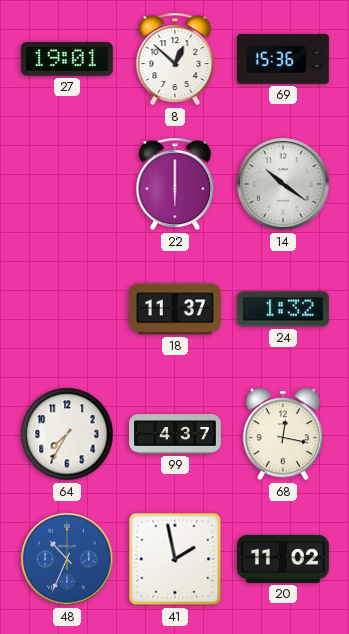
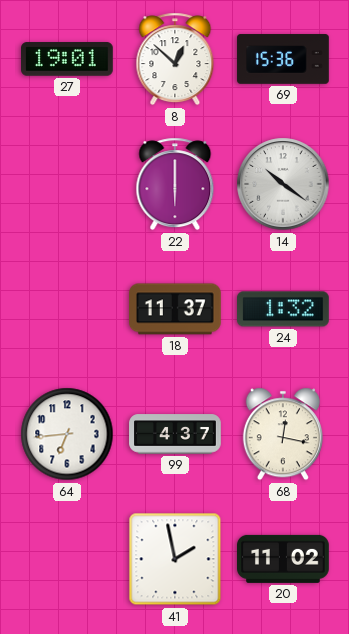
64: 7:35 -> 6:44
48: 10:34 -> none
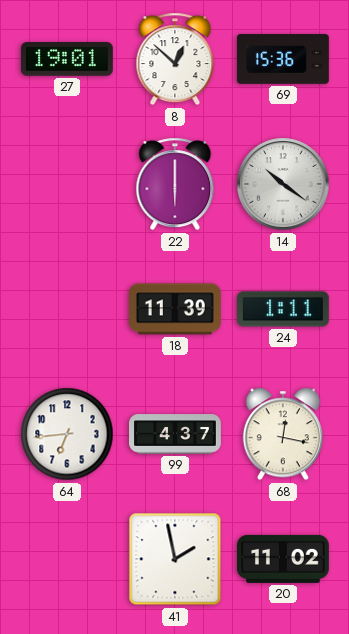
18: 11:37 -> 11:39
24: 1:32 -> 1:11
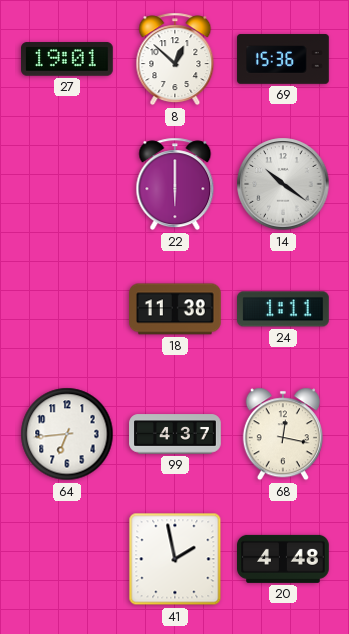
18: 11:39 -> 11:38
20: 11:02 -> 4:48
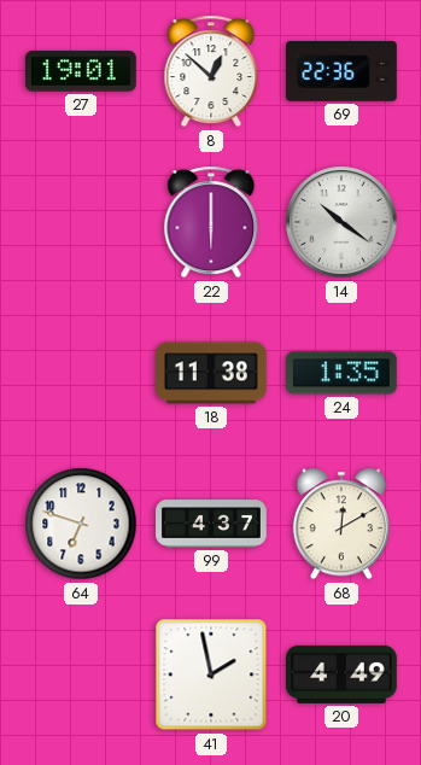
69: 15:36 -> 22:36
24: 1:11 -> 1:35
64: 6:44 -> 6:48
68: 12:17 -> 12:10
20: 4:48 -> 4:49
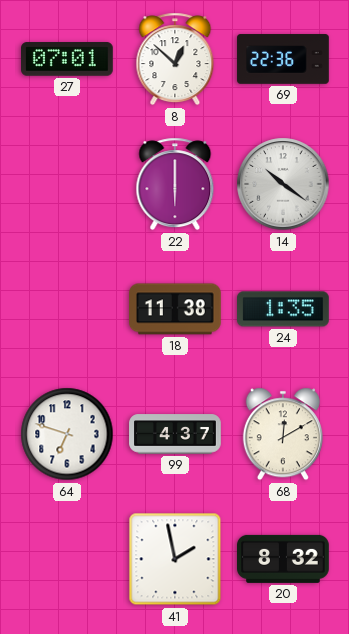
27: 19:01 -> 07:01
20: 4:49 -> 8:32
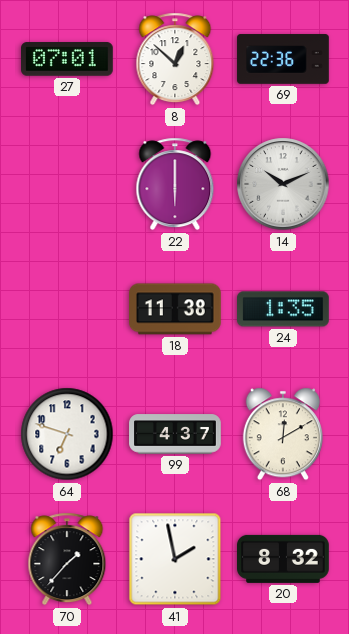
14: 10:21 -> 10:11
70: none -> 1:37
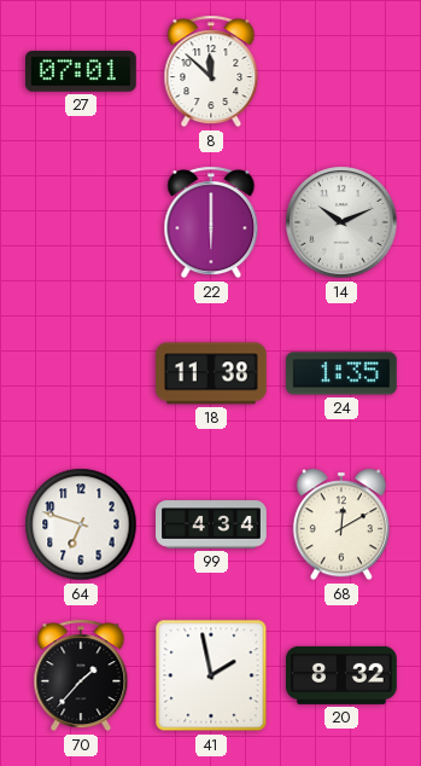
8: 12:52 -> 11:52
69: 22:36 -> none
99: 4:37 -> 4:34
